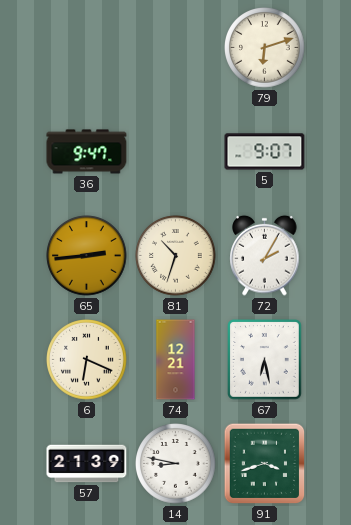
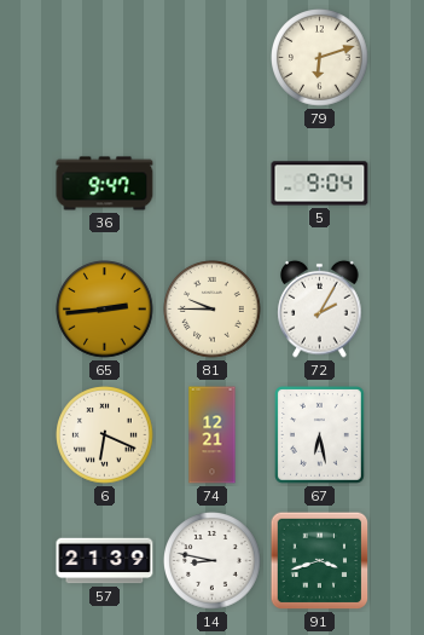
5: 9:07 -> 9:04
81: 10:33 -> 9:45
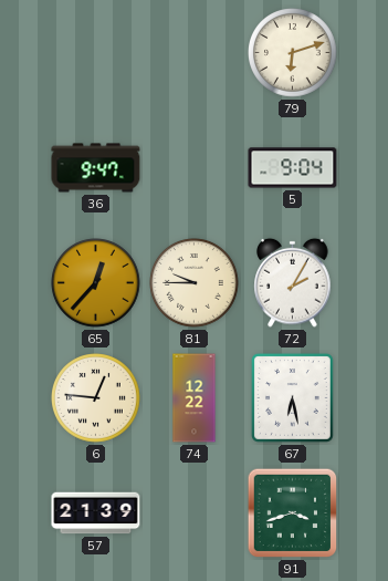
65: 2:44 -> 12:37
6: 6:19 -> 12:46
74: 12:21 -> 12:22
14: 8:47 -> none
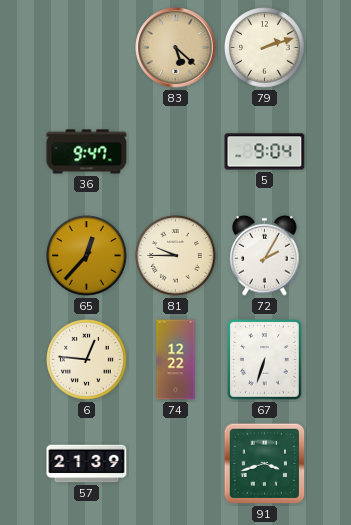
83: none -> 5:22
79: 6:12 -> 2:12
67: 6:28 -> 6:33
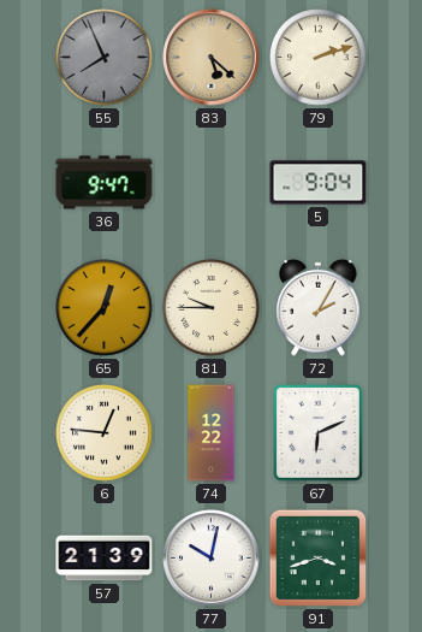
55: none -> 7:56
67: 6:33 -> 6:11
77: none -> 10:02
